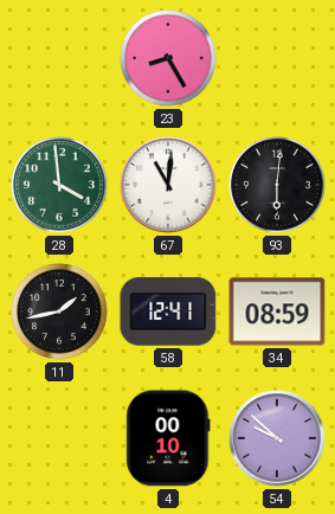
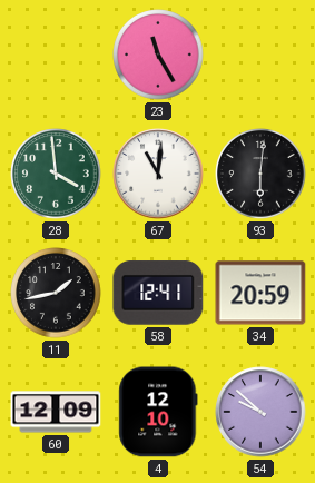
23: 8:25 -> 11:25
34: 08:59 -> 20:59
60: none -> 12:09
4: 00:10 -> 12:10
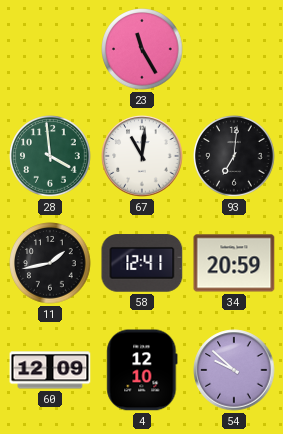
93: 6:01 -> 7:01
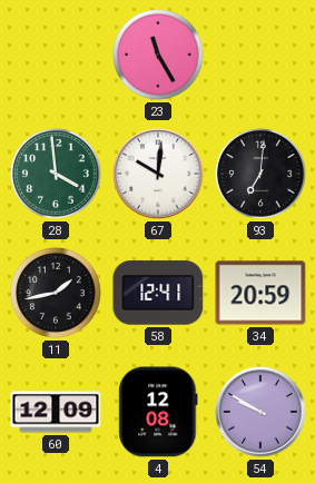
67: 11:01 -> 10:01
4: 12:10 -> 12:08
54: 9:52 -> 9:50
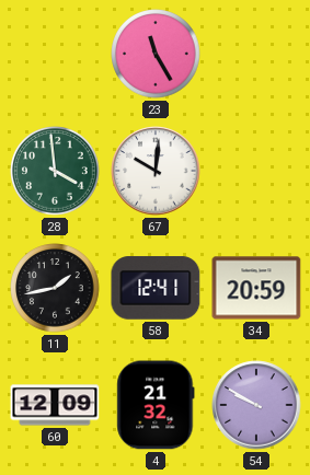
93: 7:01 -> none
4: 12:08 -> 21:32
